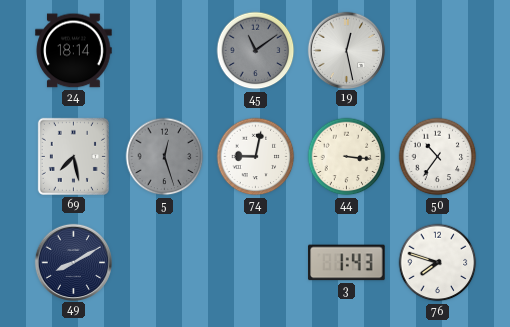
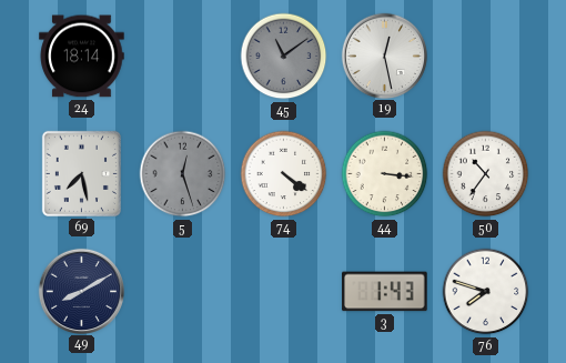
74: 9:02 -> 4:21
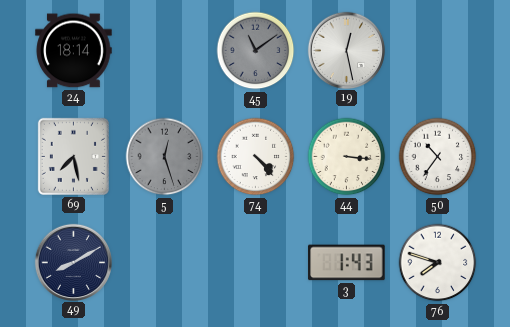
74: 4:21 -> 4:23
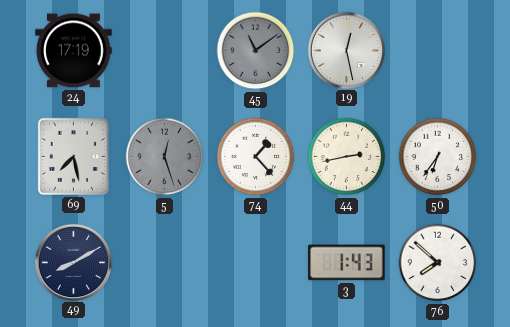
24: 18:14 -> 17:19
74: 4:23 -> 1:23
44: 3:16 -> 2:43
50: 10:36 -> 6:36
76: 7:48 -> 7:52
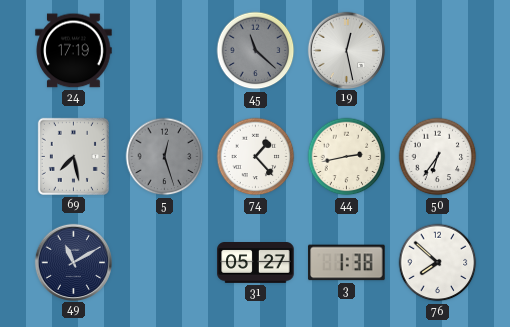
45: 11:09 -> 11:22
49: 8:10 -> 11:10
31: none -> 05:27
3: 1:43 -> 1:38
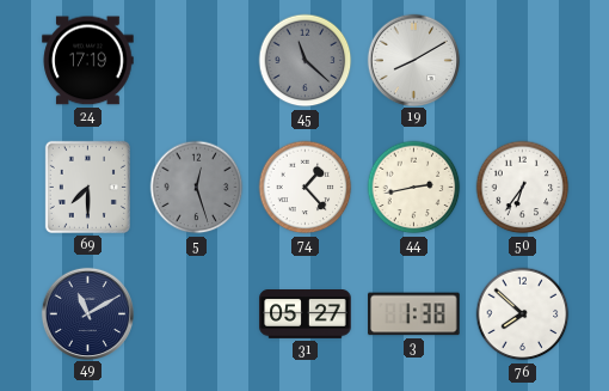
19: 12:28 -> 8:10
69: 7:28 -> 7:30
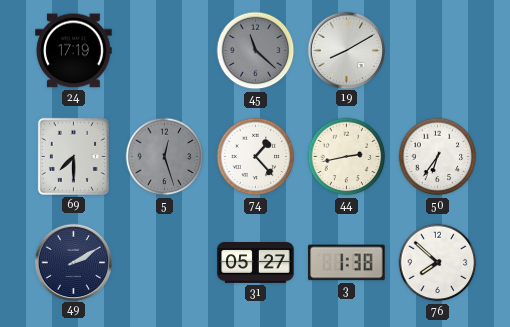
49: 11:10 -> 2:10
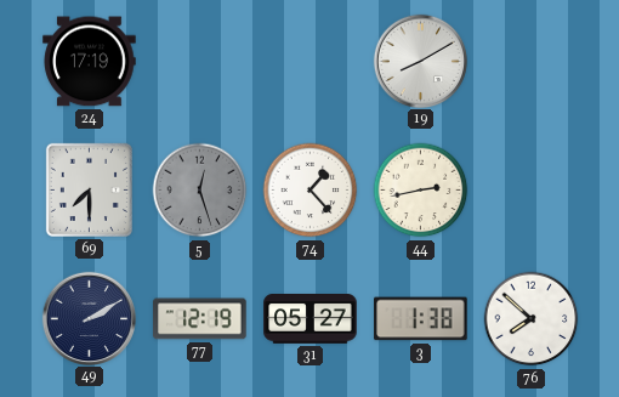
45: 11:22 -> none
50: 6:36 -> none
77: none -> 12:19
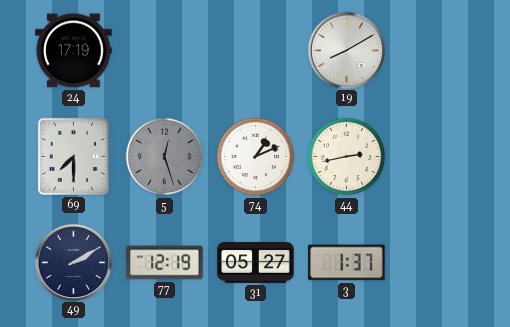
74: 1:23 -> 1:11
3: 1:38 -> 1:37
76: 7:52 -> none
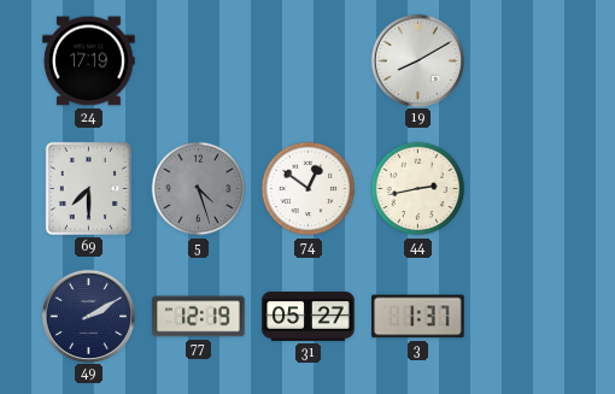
5: 12:27 -> 4:27
74: 1:11 -> 12:51
